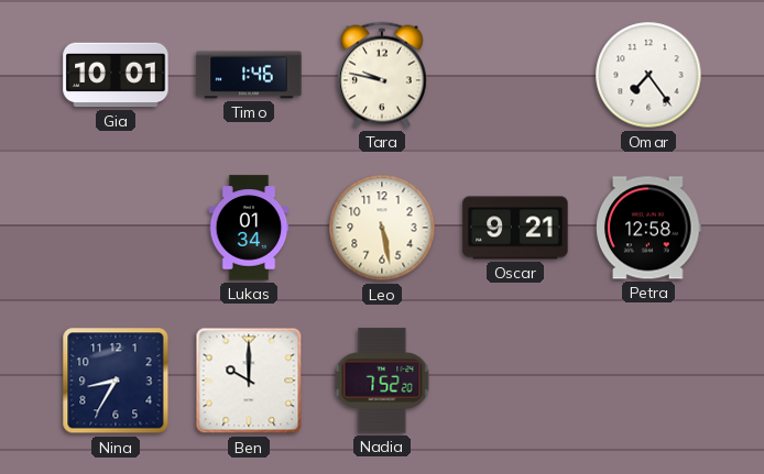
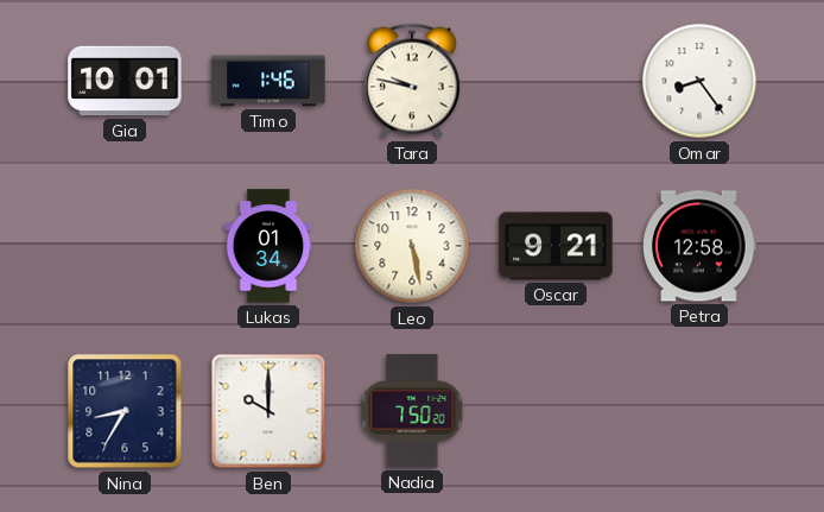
Omar: 7:24 -> 8:24
Nadia: 7:52 -> 7:50
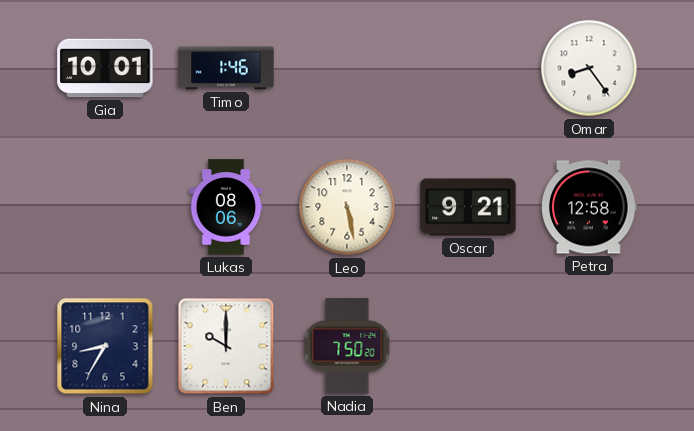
Tara: 9:47 -> none
Lukas: 01:34 -> 08:06
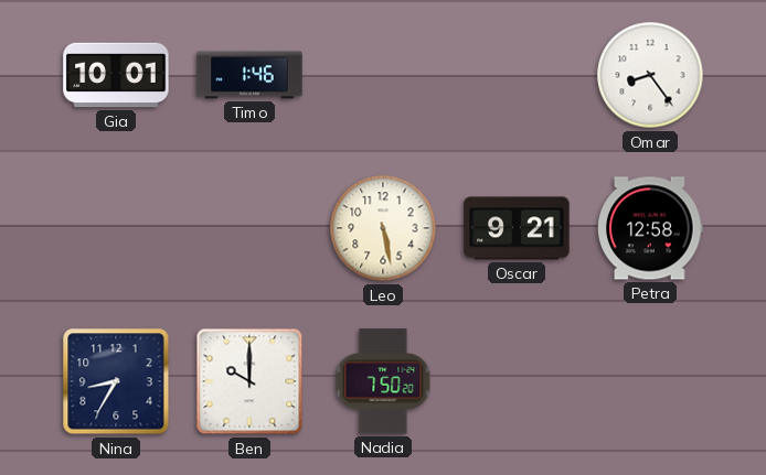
Lukas: 08:06 -> none
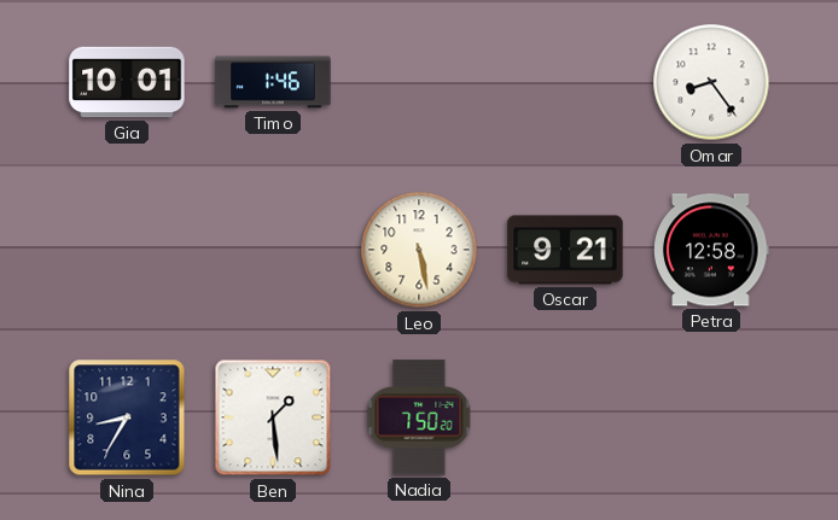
Ben: 10:00 -> 1:29
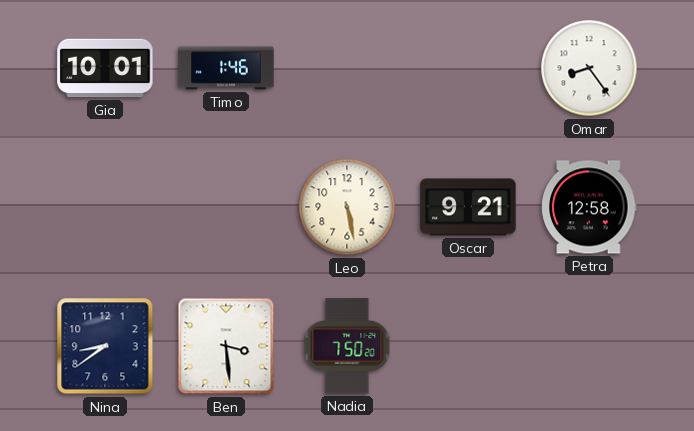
Nina: 8:35 -> 8:39
Ben: 1:29 -> 3:29
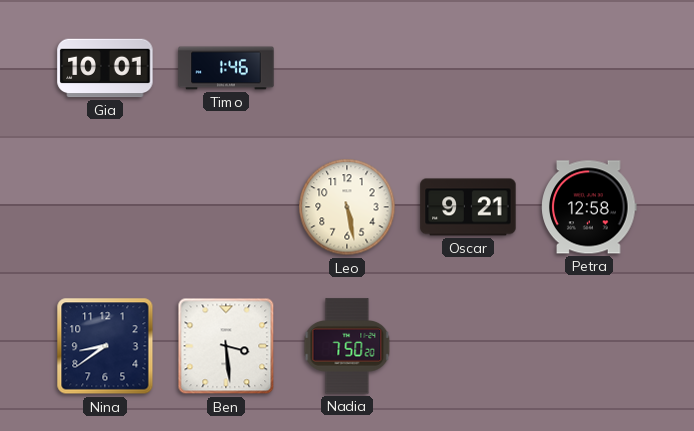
Omar: 8:24 -> none
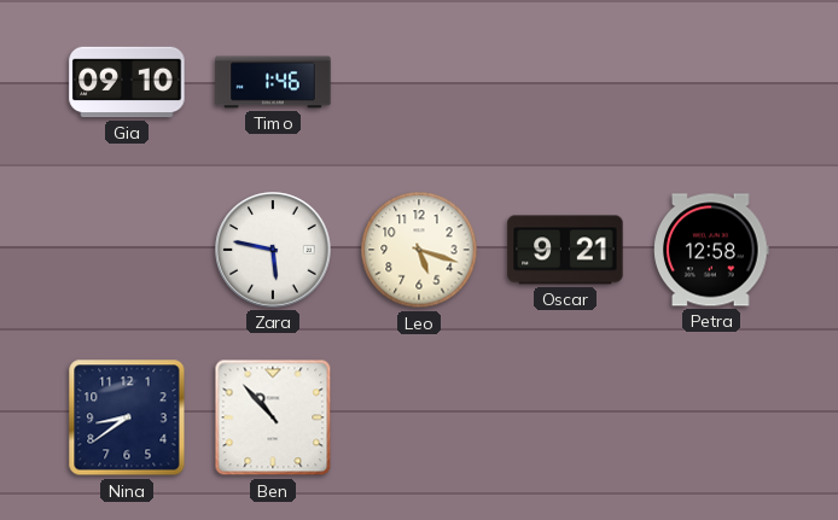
Gia: 10:01 -> 09:10
Zara: none -> 5:47
Leo: 5:28 -> 5:18
Ben: 3:29 -> 10:53
Nadia: 7:50 -> none
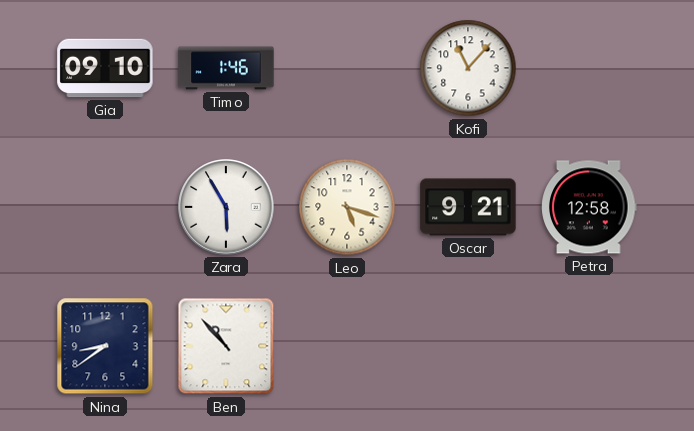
Kofi: none -> 11:07
Zara: 5:47 -> 5:55
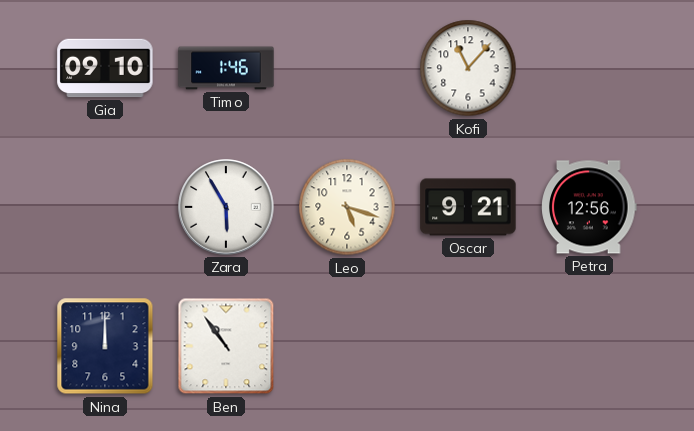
Petra: 12:58 -> 12:56
Nina: 8:39 -> 12:00
Ben: 10:53 -> 10:54
